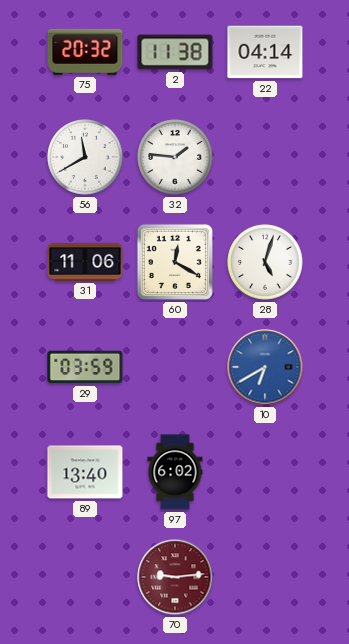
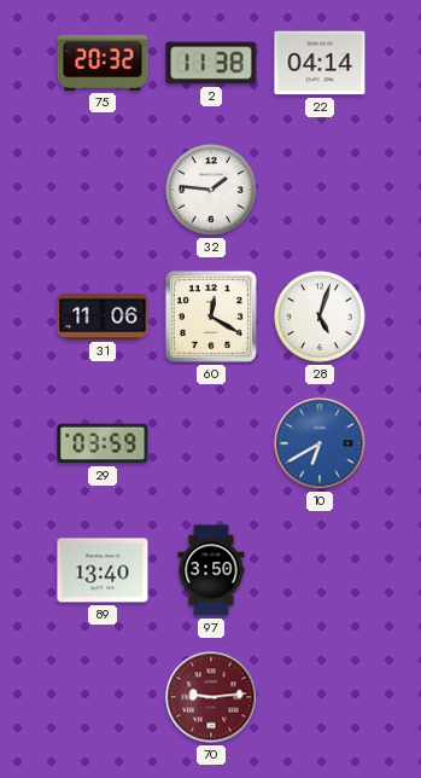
56: 11:40 -> none
97: 6:02 -> 3:50
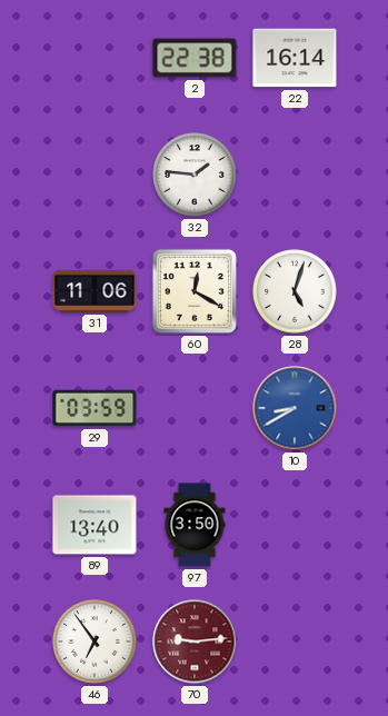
75: 20:32 -> none
2: 11:38 -> 22:38
22: 04:14 -> 16:14
10: 6:40 -> 8:40
46: none -> 6:54
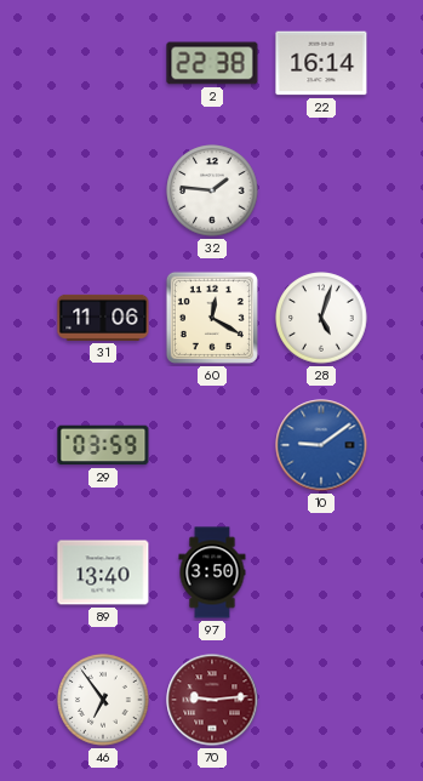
10: 8:40 -> 9:09
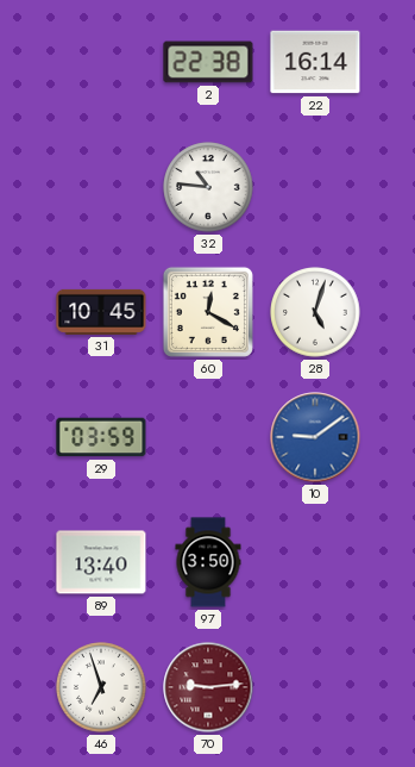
32: 1:46 -> 10:46
31: 11:06 -> 10:45
46: 6:54 -> 6:57
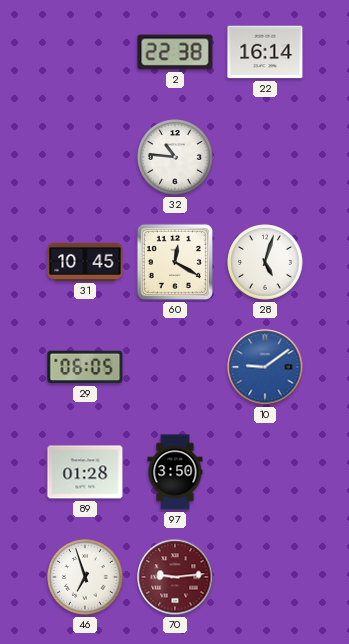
29: 03:59 -> 06:05
89: 13:40 -> 01:28
